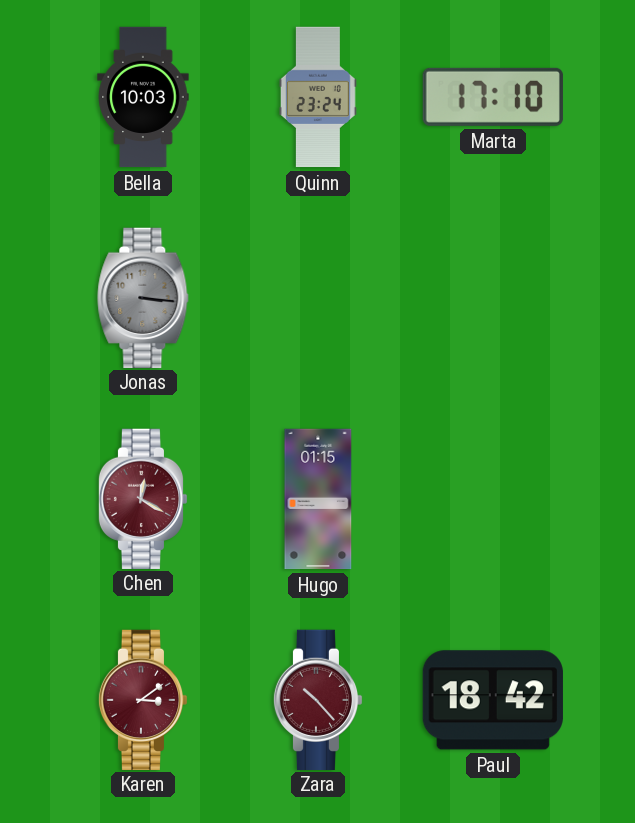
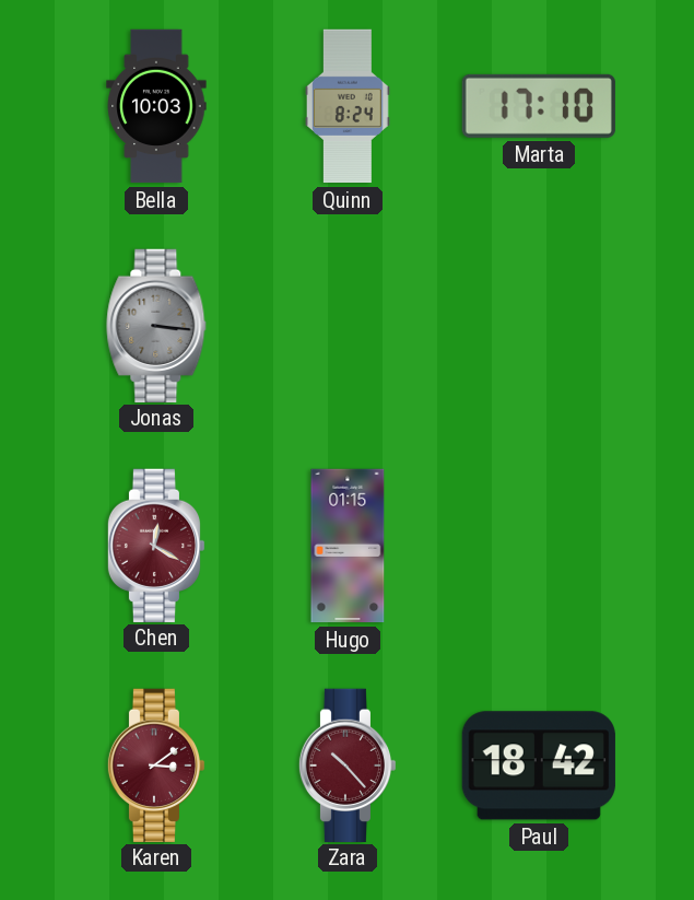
Quinn: 23:24 -> 8:24
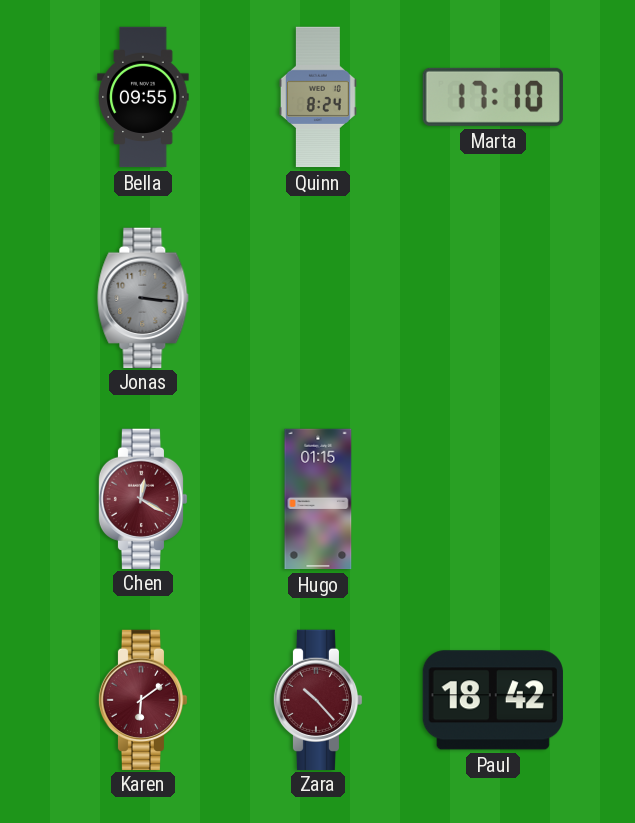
Bella: 10:03 -> 09:55
Karen: 3:09 -> 6:09
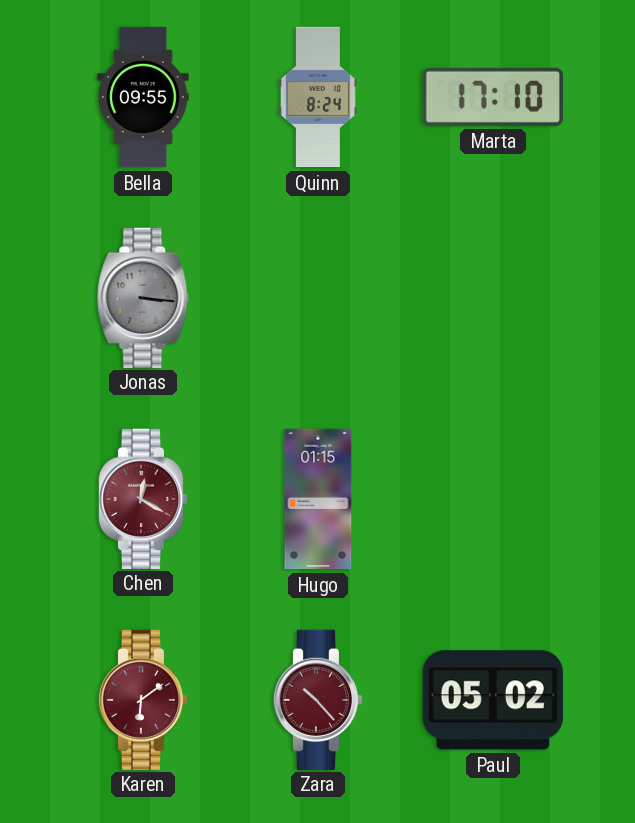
Paul: 18:42 -> 05:02
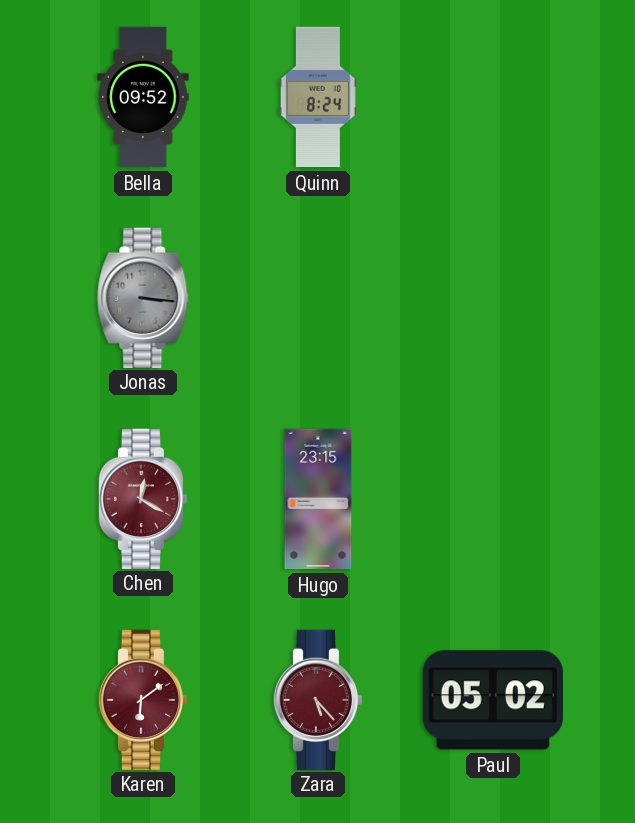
Bella: 09:55 -> 09:52
Marta: 17:10 -> none
Hugo: 01:15 -> 23:15
Zara: 10:23 -> 5:23
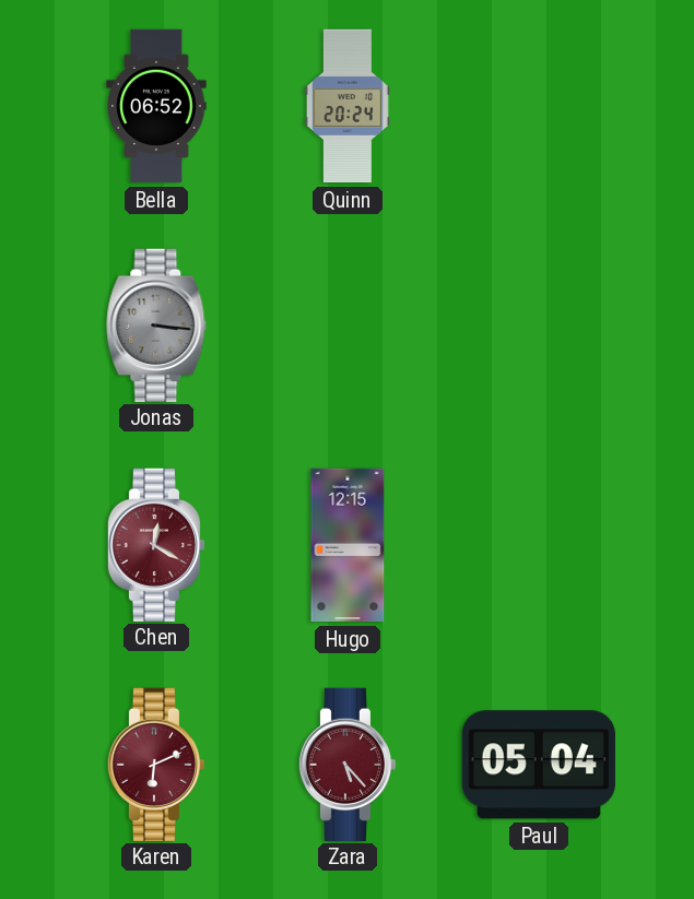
Bella: 09:52 -> 06:52
Quinn: 8:24 -> 20:24
Hugo: 23:15 -> 12:15
Karen: 6:09 -> 6:11
Paul: 05:02 -> 05:04
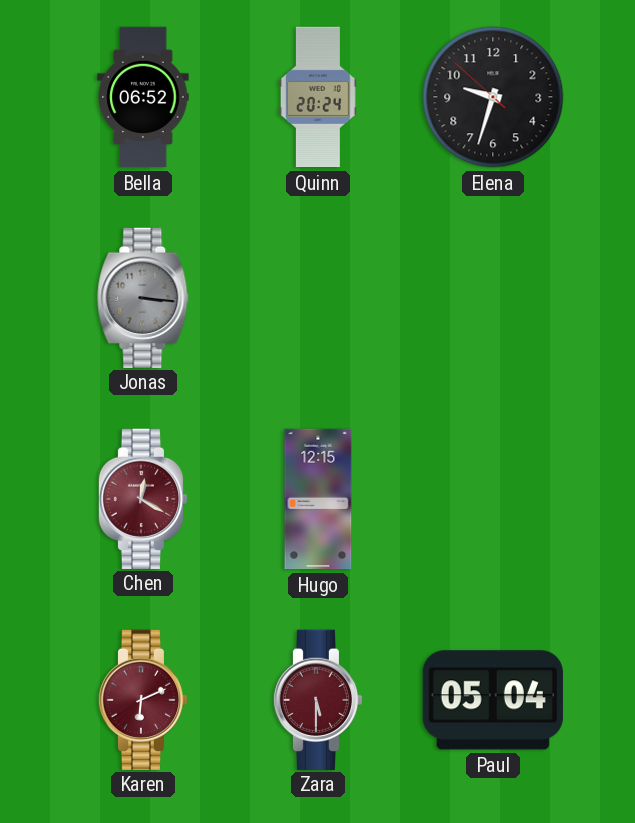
Elena: none -> 9:32
Zara: 5:23 -> 5:30
